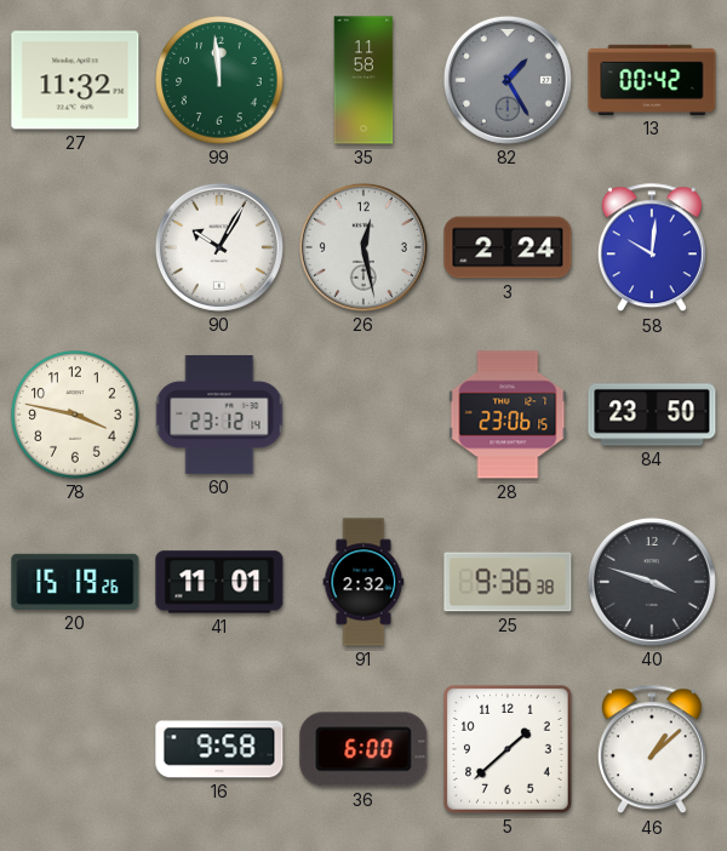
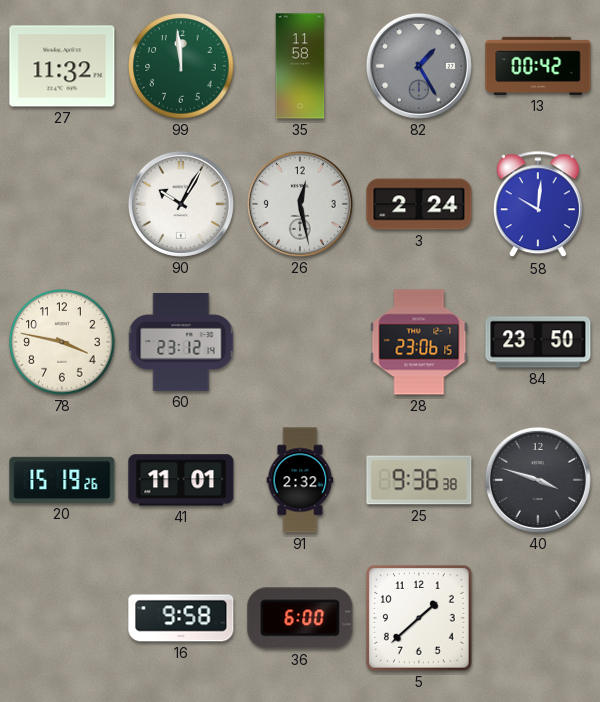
46: 1:08 -> none
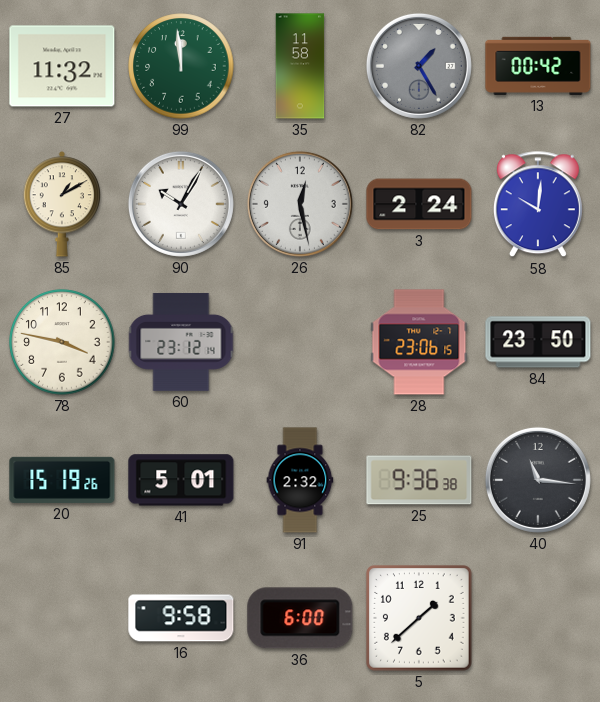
85: none -> 1:10
41: 11:01 -> 5:01
40: 3:48 -> 11:16
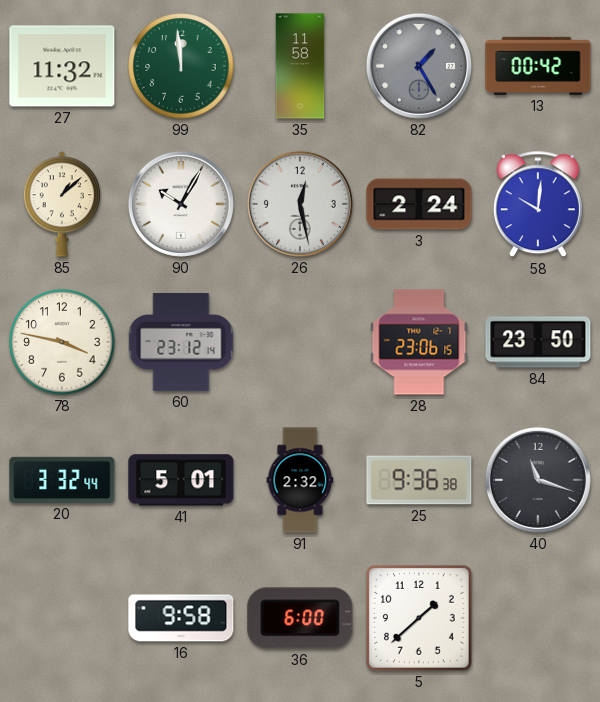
85: 1:10 -> 1:08
20: 15:19 -> 3:32
40: 11:16 -> 11:18
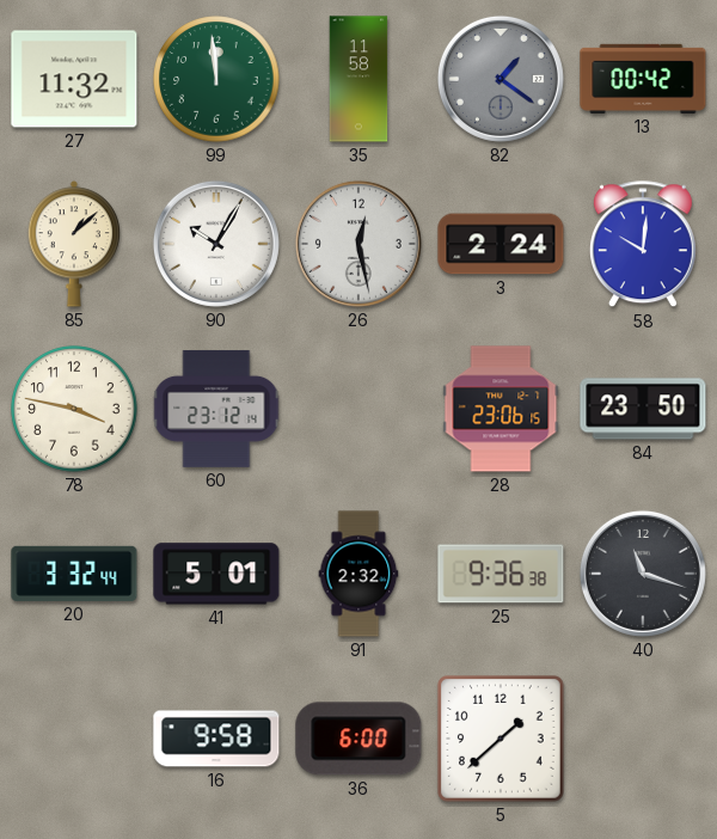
82: 1:25 -> 1:21
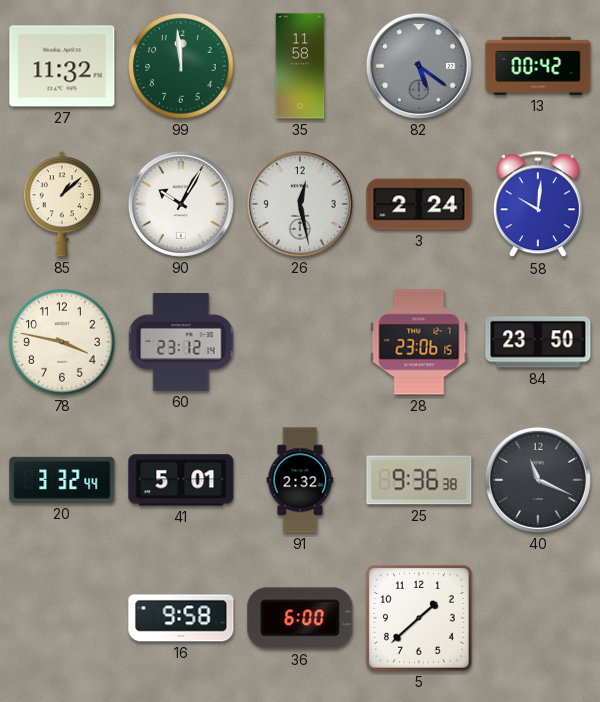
82: 1:21 -> 5:21
40: 11:18 -> 11:19
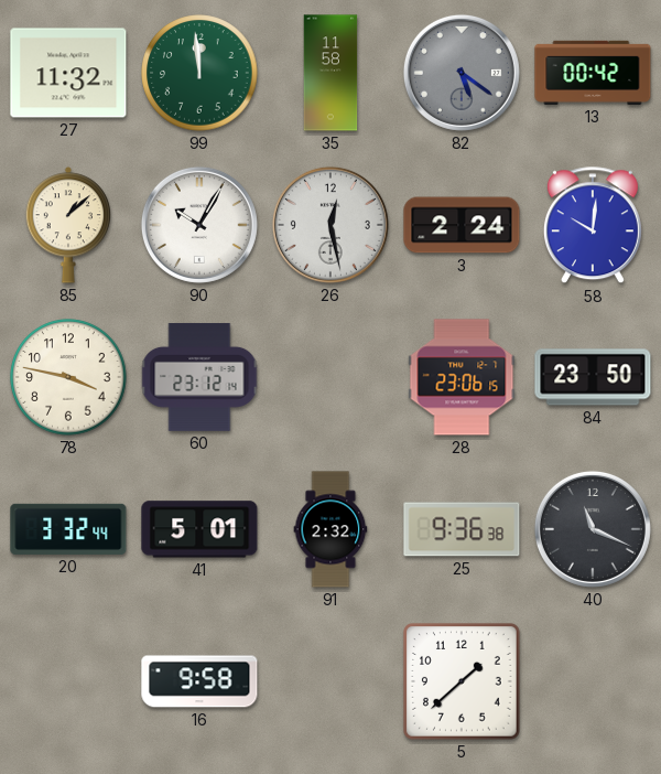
36: 6:00 -> none
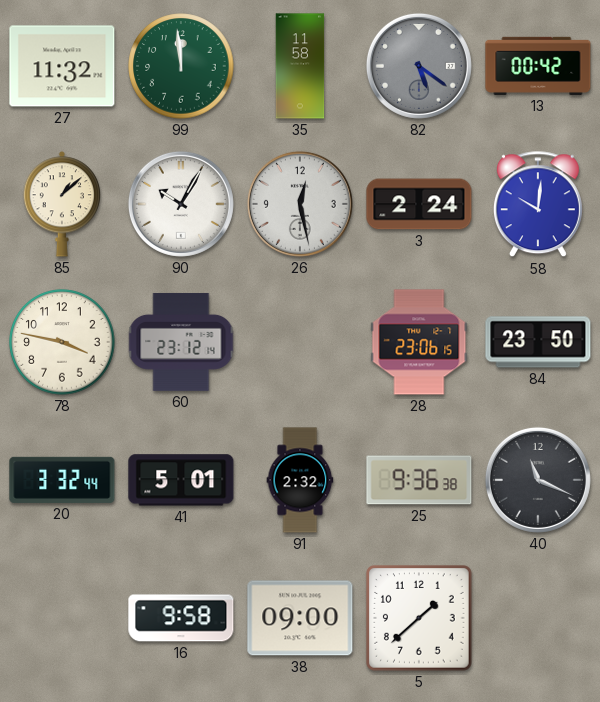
38: none -> 09:00
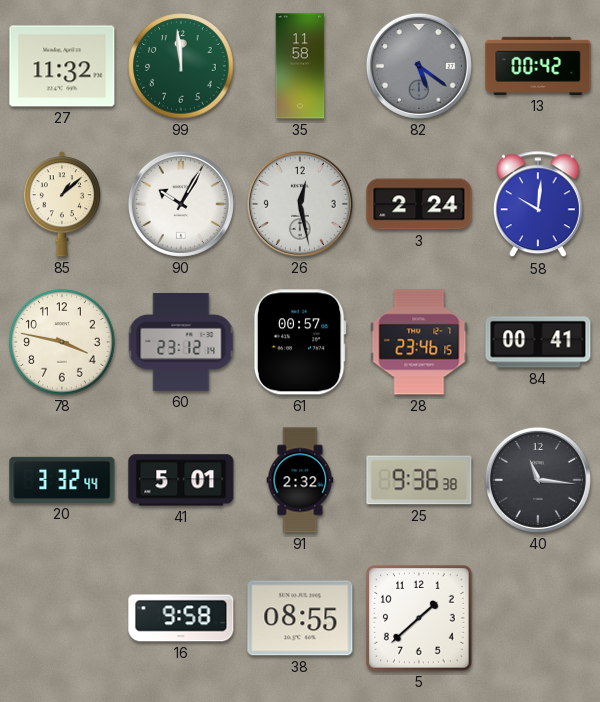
61: none -> 00:57
28: 23:06 -> 23:46
84: 23:50 -> 00:41
40: 11:19 -> 11:16
38: 09:00 -> 08:55
